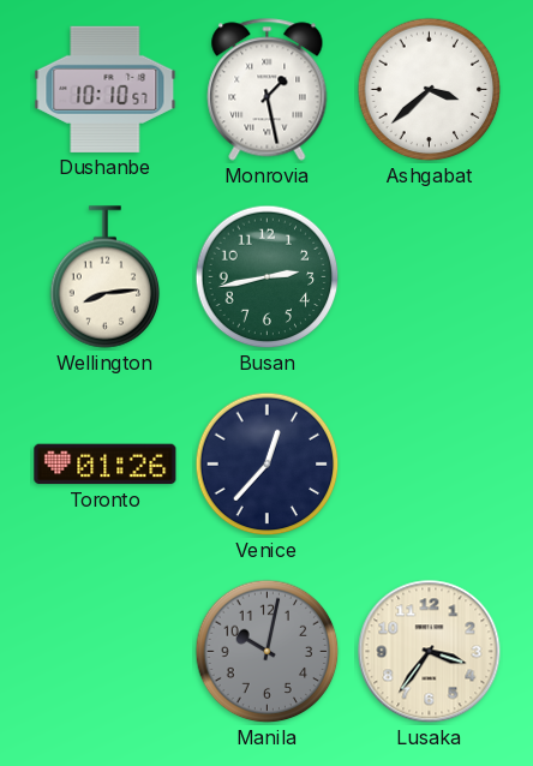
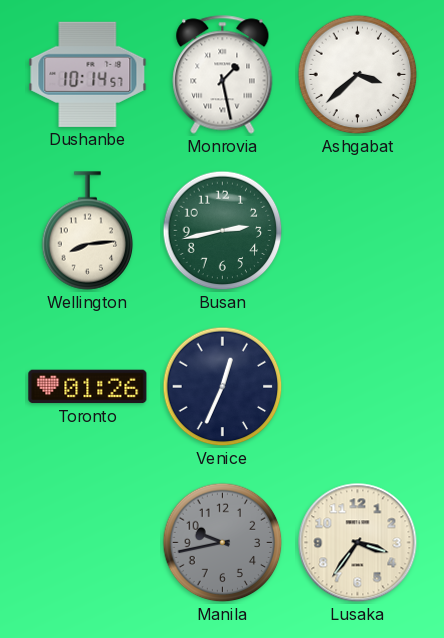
Dushanbe: 10:10 -> 10:14
Venice: 12:37 -> 12:34
Manila: 10:02 -> 9:43
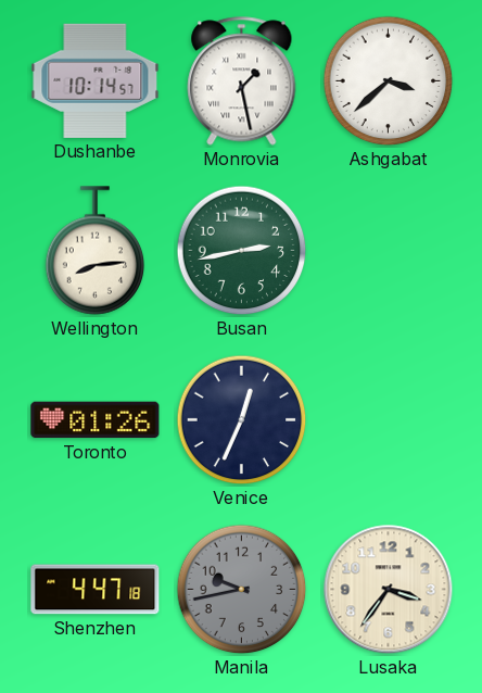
Shenzhen: none -> 4:47
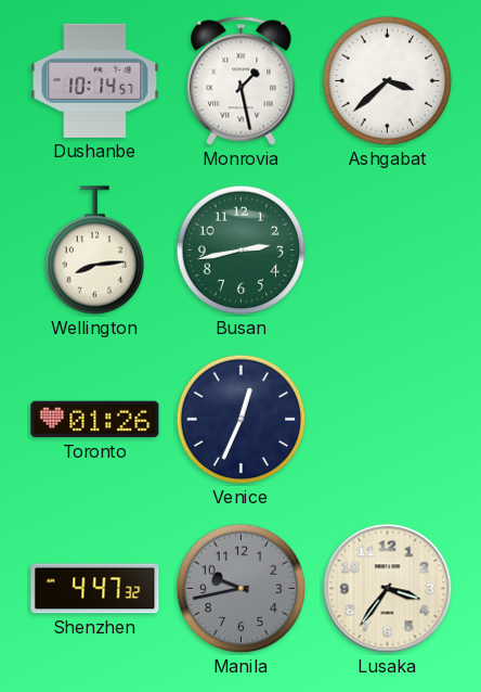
Shenzhen: 4:47:18 -> 4:47:32
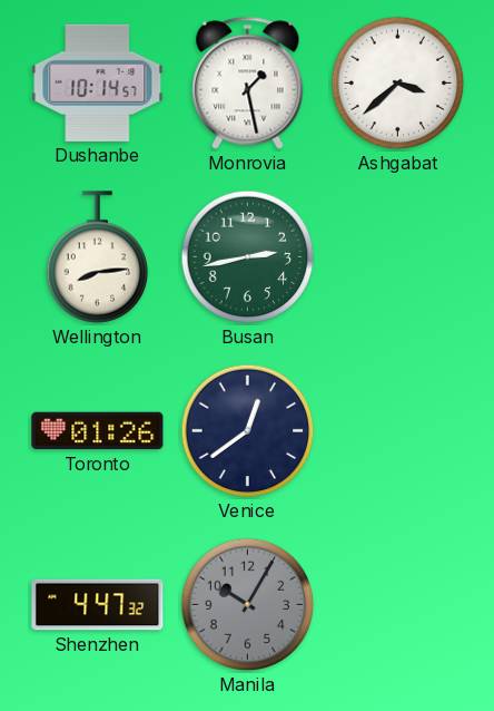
Venice: 12:34 -> 12:39
Manila: 9:43 -> 10:05
Lusaka: 3:36 -> none
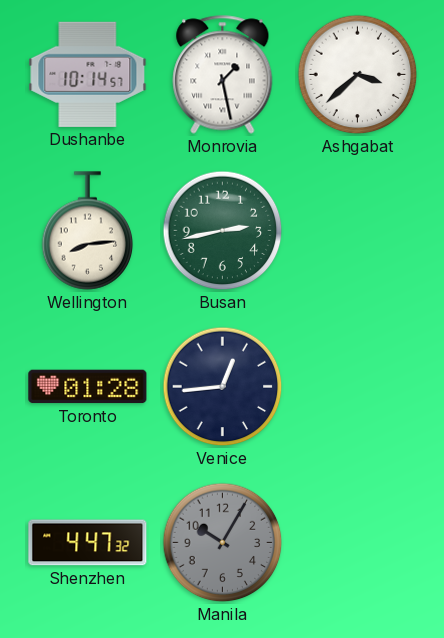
Toronto: 01:26 -> 01:28
Venice: 12:39 -> 12:44
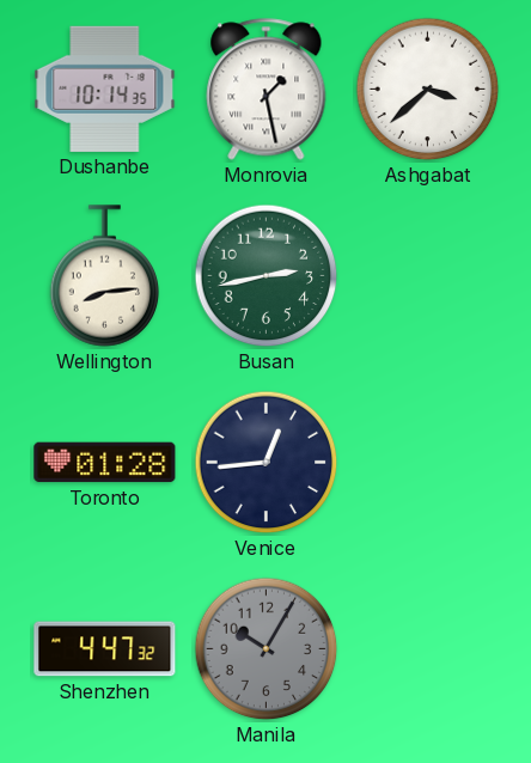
Dushanbe: 10:14:57 -> 10:14:35
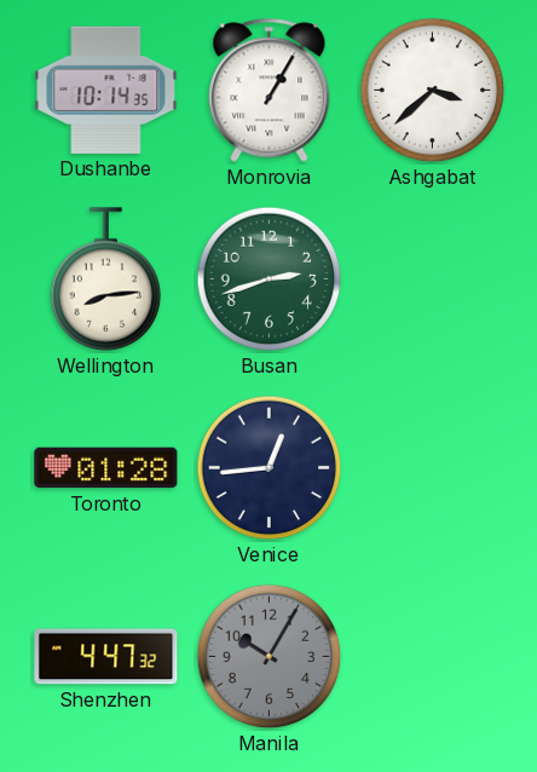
Monrovia: 1:28 -> 1:05
Busan: 2:43 -> 2:42
